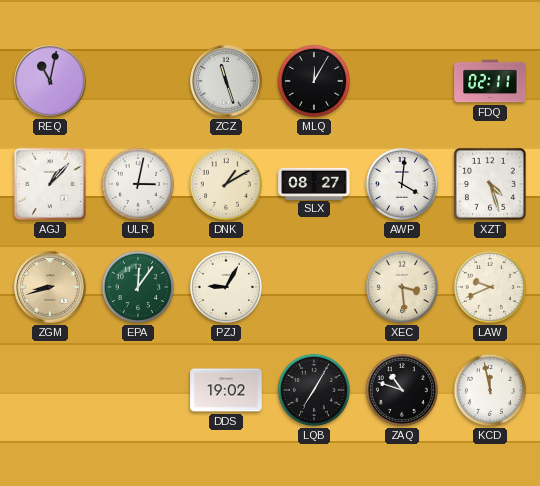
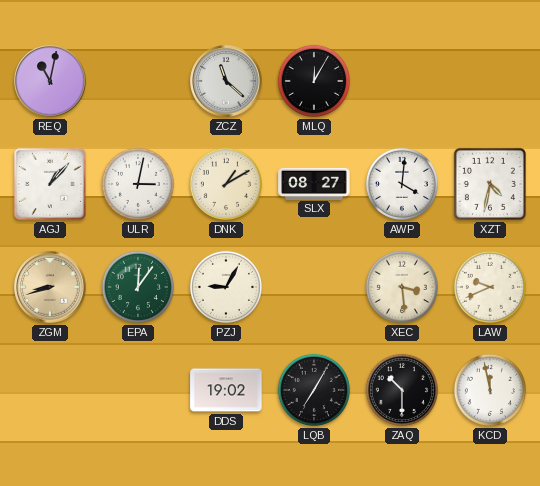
ZCZ: 11:27 -> 11:22
FDQ: 02:11 -> none
XZT: 4:27 -> 4:32
ZAQ: 10:48 -> 10:30
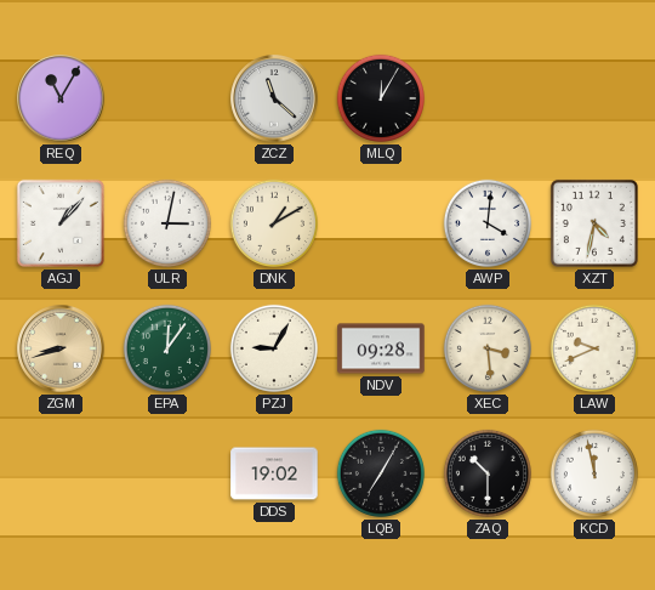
REQ: 11:02 -> 11:05
SLX: 08:27 -> none
NDV: none -> 09:28
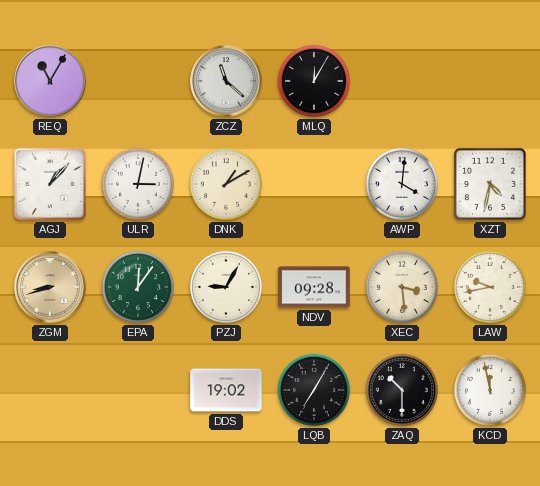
LAW: 9:41 -> 9:43
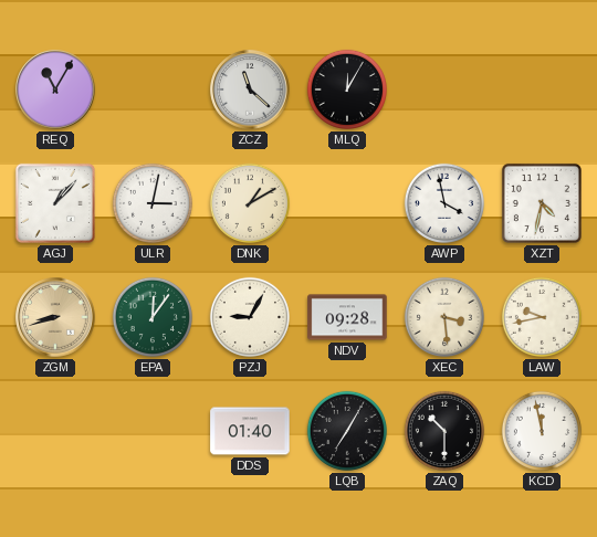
AWP: 4:01 -> 3:58
DDS: 19:02 -> 01:40
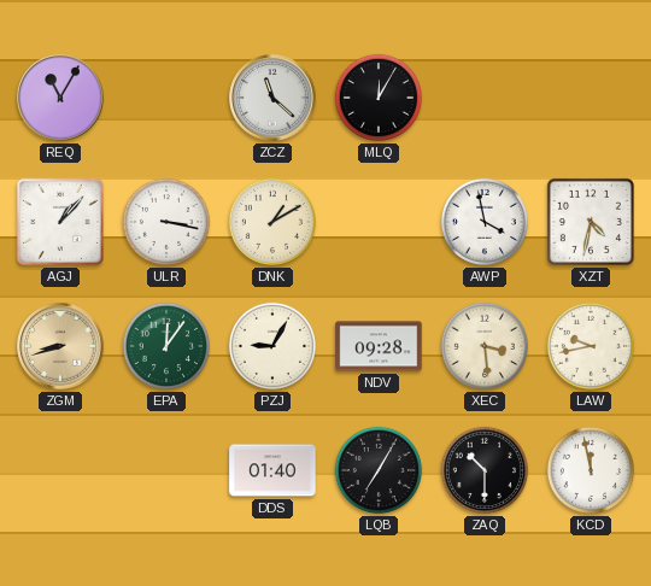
ULR: 3:02 -> 3:17
